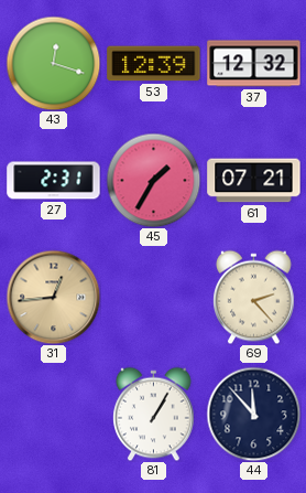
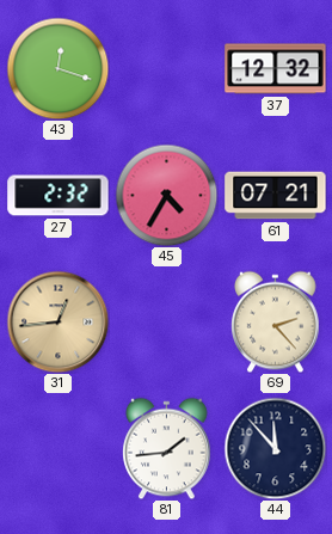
53: 12:39 -> none
27: 2:31 -> 2:32
45: 1:35 -> 4:35
81: 1:05 -> 1:44
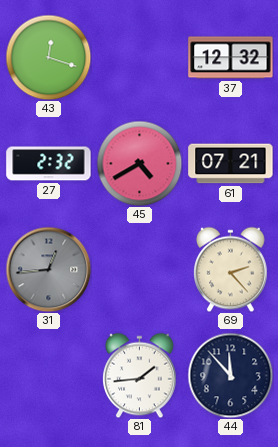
45: 4:35 -> 4:40
31 dial: champagne -> grey
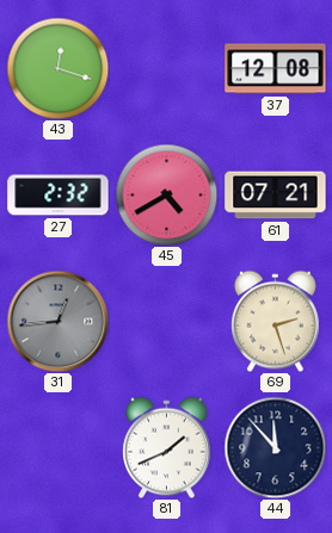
37: 12:32 -> 12:08
69: 2:23 -> 2:27
81: 1:44 -> 1:41
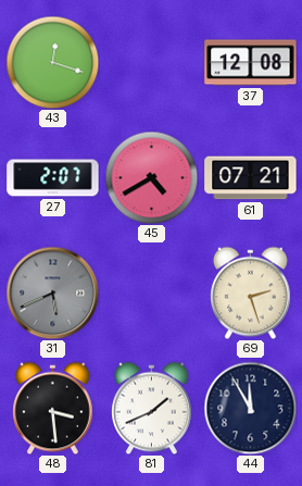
27: 2:32 -> 2:07
31: 12:44 -> 5:41
48: none -> 3:29
44: 11:53 -> 11:55
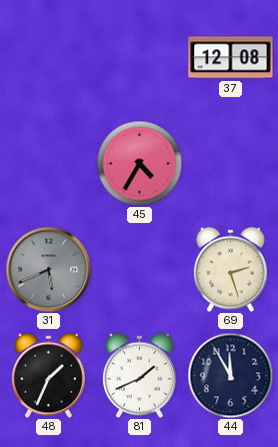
43: 12:18 -> none
27: 2:07 -> none
45: 4:40 -> 4:35
61: 07:21 -> none
48: 3:29 -> 1:34
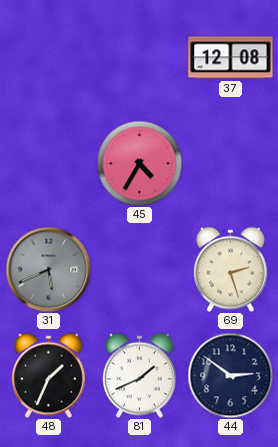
44: 11:55 -> 2:51
